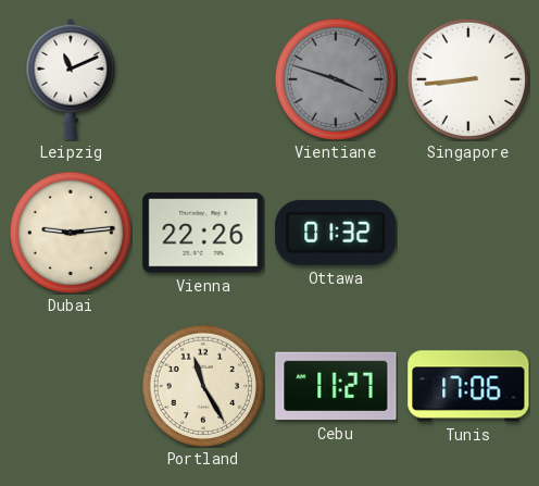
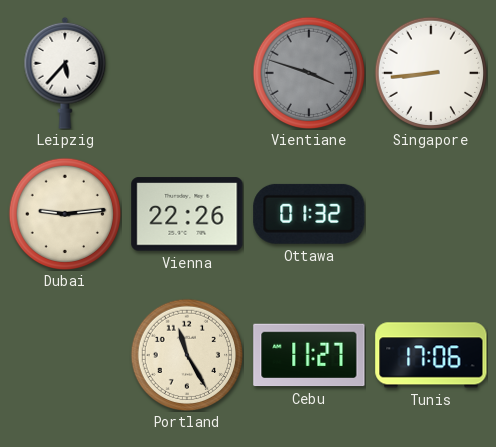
Leipzig: 11:11 -> 5:37
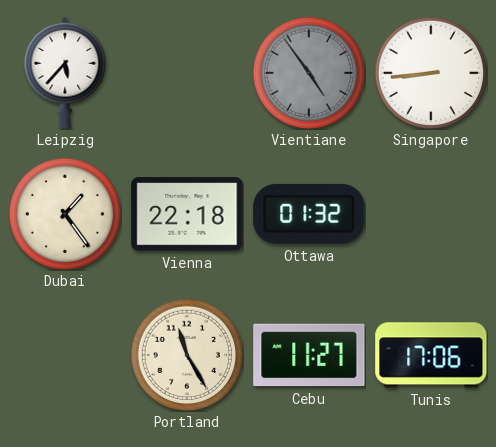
Vientiane: 3:48 -> 4:54
Dubai: 9:14 -> 1:24
Vienna: 22:26 -> 22:18
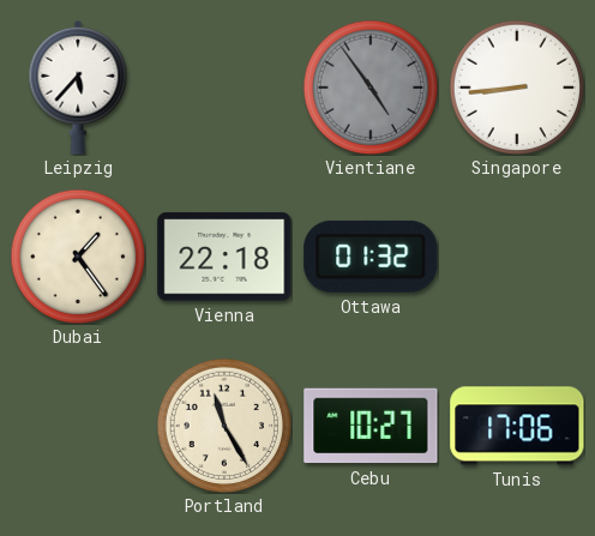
Cebu: 11:27 -> 10:27
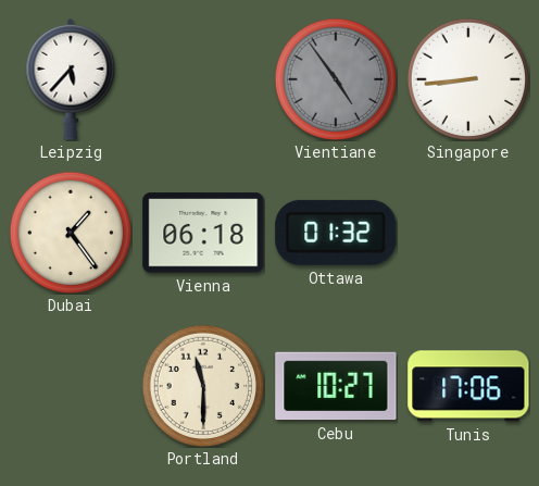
Vienna: 22:18 -> 06:18
Portland: 11:25 -> 11:30
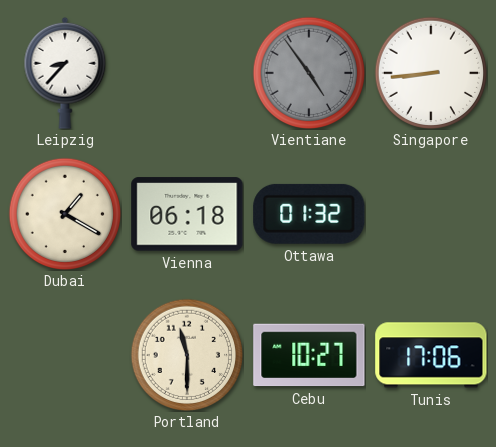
Leipzig: 5:37 -> 8:37
Dubai: 1:24 -> 1:20
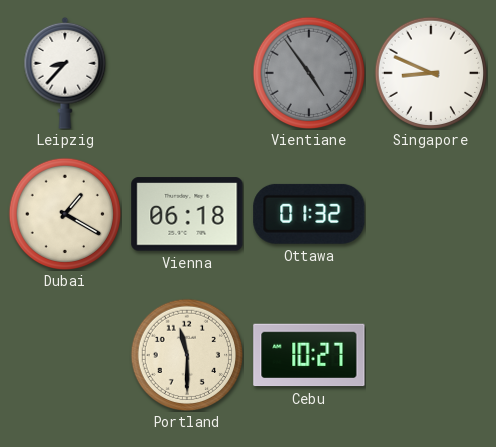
Singapore: 8:44 -> 8:49
Tunis: 17:06 -> none
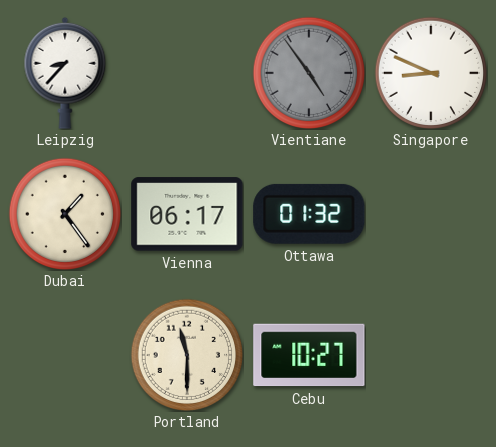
Dubai: 1:20 -> 1:24
Vienna: 06:18 -> 06:17
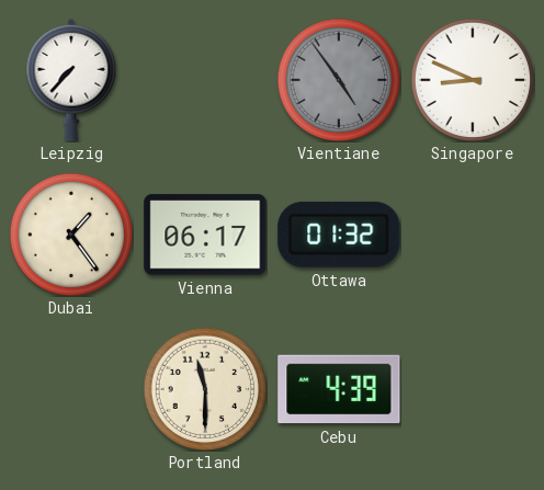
Leipzig: 8:37 -> 7:37
Cebu: 10:27 -> 4:39
